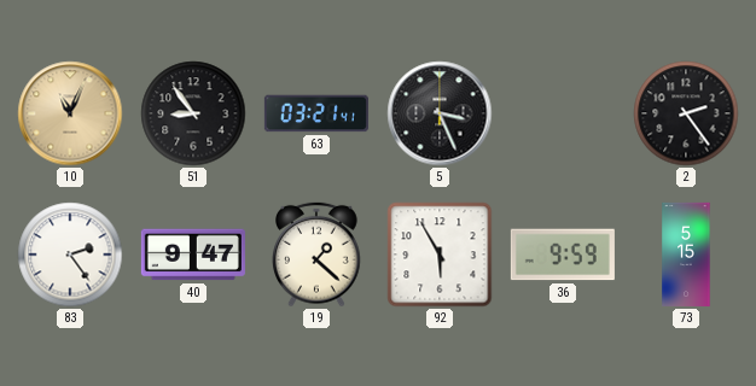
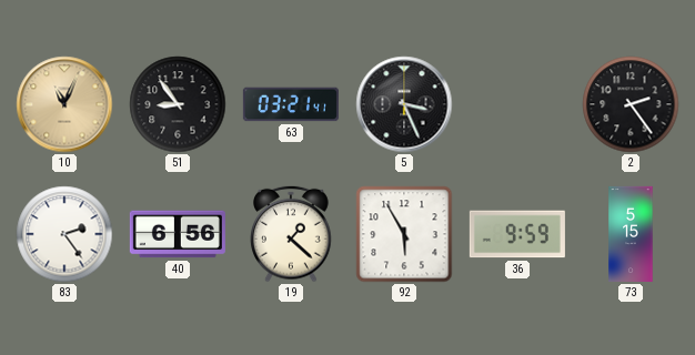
40: 9:47 -> 6:56
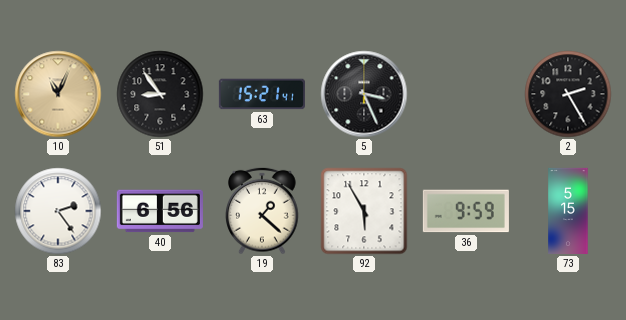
63: 03:21 -> 15:21
2: 2:24 -> 2:25
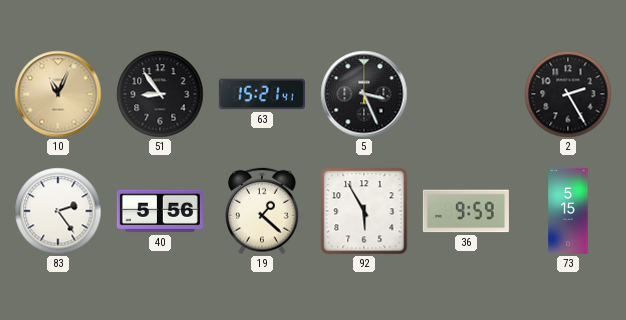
40: 6:56 -> 5:56
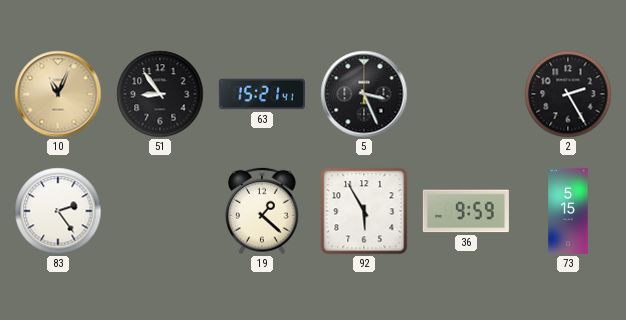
40: 5:56 -> none
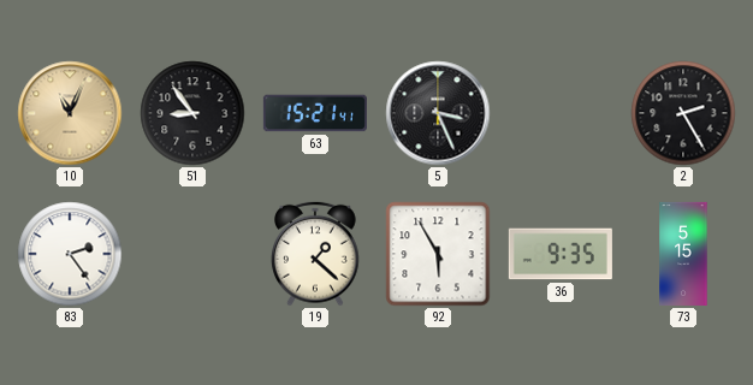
36: 9:59 -> 9:35
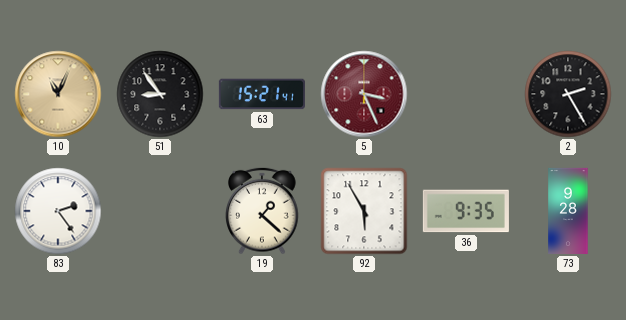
5 dial: black -> burgundy
73: 5:15 -> 9:28
